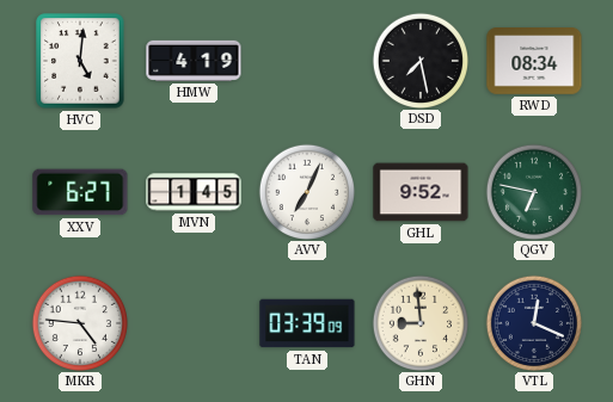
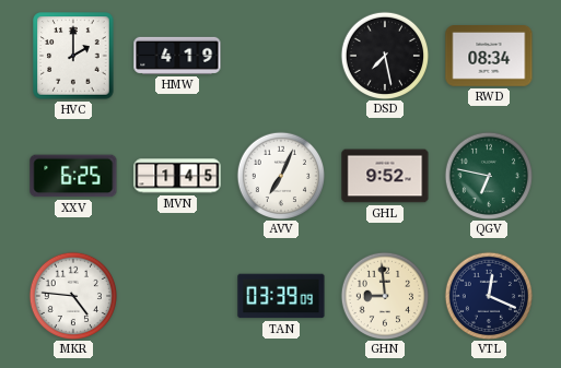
HVC: 5:01 -> 2:00
XXV: 6:27 -> 6:25
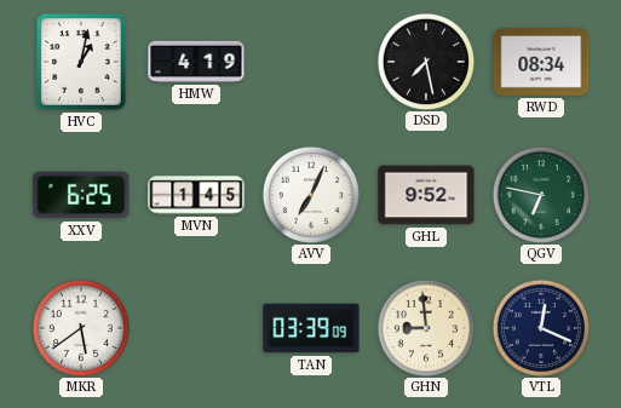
HVC: 2:00 -> 1:02
MKR: 4:46 -> 5:39
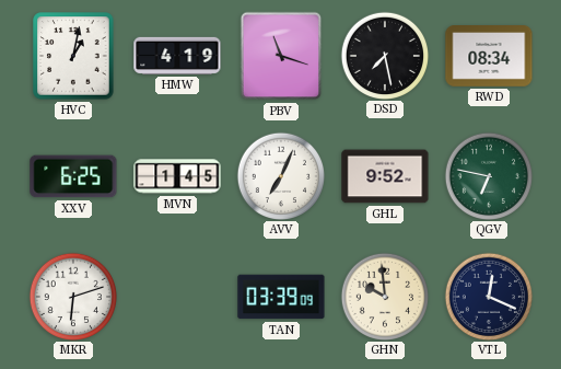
PBV: none -> 11:18
MKR: 5:39 -> 6:12
GHN: 8:59 -> 9:59
